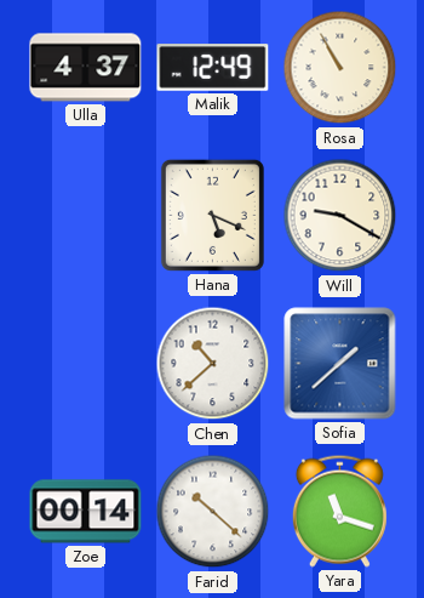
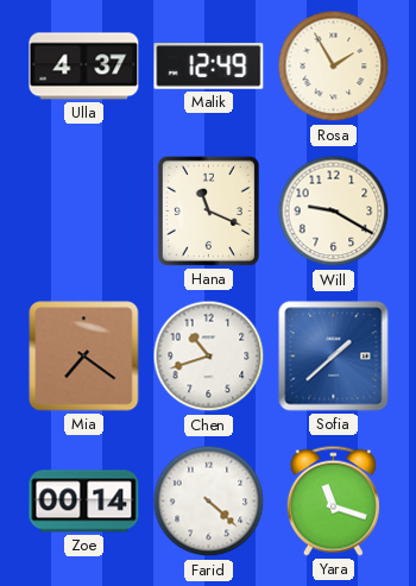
Rosa: 10:55 -> 1:55
Hana: 5:19 -> 11:19
Mia: none -> 7:21
Chen: 10:38 -> 10:42
Farid: 10:22 -> 4:22
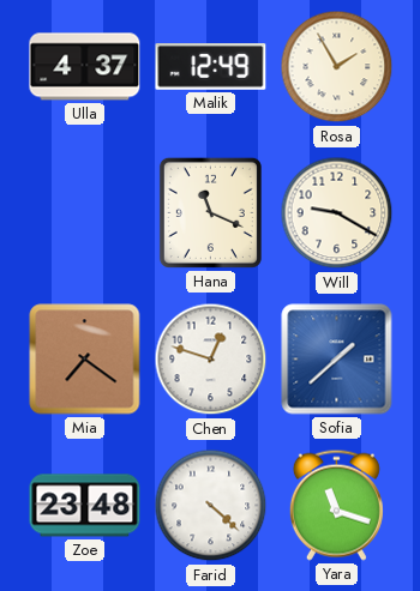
Chen: 10:42 -> 12:48
Zoe: 00:14 -> 23:48
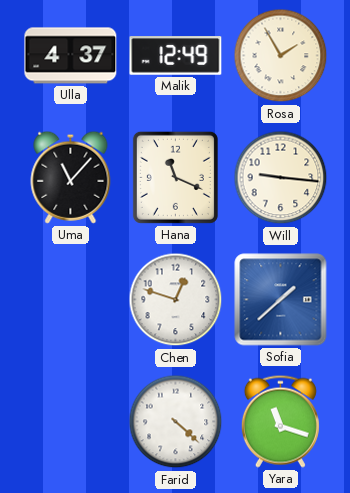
Uma: none -> 11:07
Will: 9:20 -> 9:16
Mia: 7:21 -> none
Zoe: 23:48 -> none
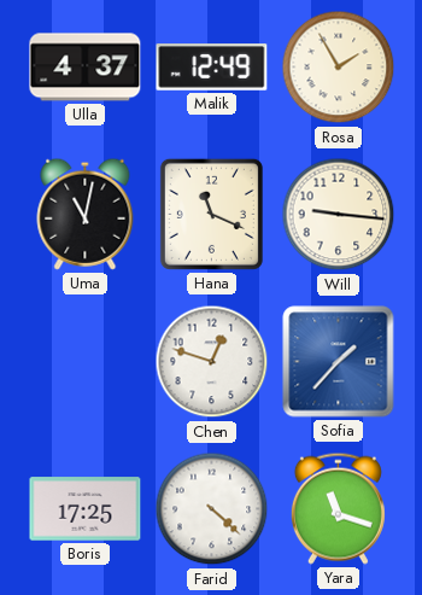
Uma: 11:07 -> 11:02
Sofia: 1:38 -> 1:37
Boris: none -> 17:25
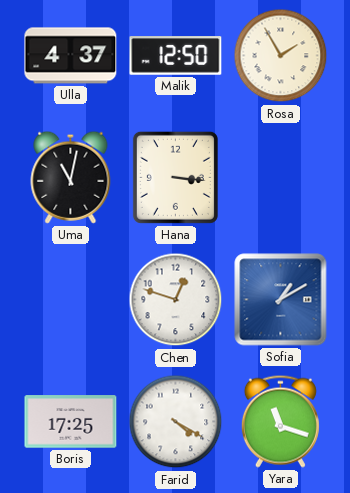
Malik: 12:49 -> 12:50
Hana: 11:19 -> 3:16
Will: 9:16 -> none
Sofia: 1:37 -> 1:10
Farid: 4:22 -> 4:20
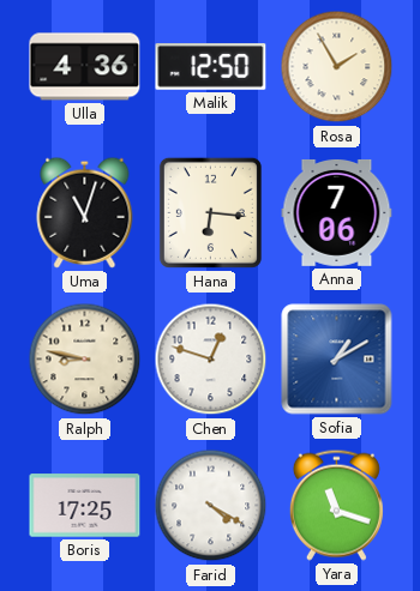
Ulla: 4:37 -> 4:36
Uma: 11:02 -> 11:03
Hana: 3:16 -> 6:16
Anna: none -> 7:06
Ralph: none -> 8:47
